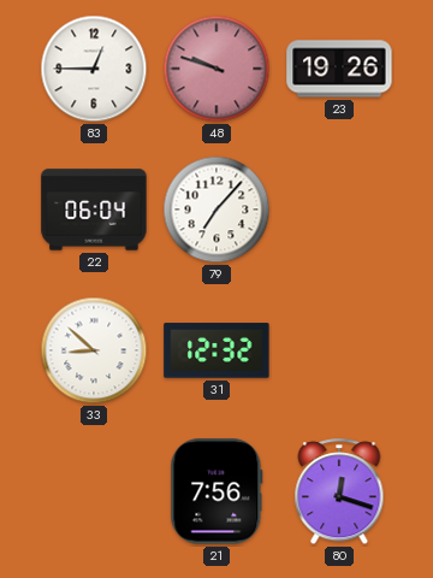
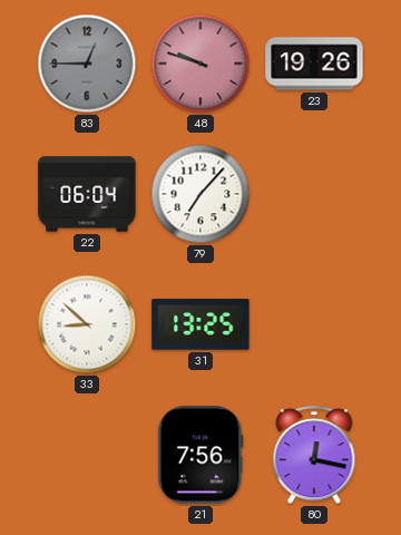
83 dial: white -> grey
31: 12:32 -> 13:25
80: 12:18 -> 12:17
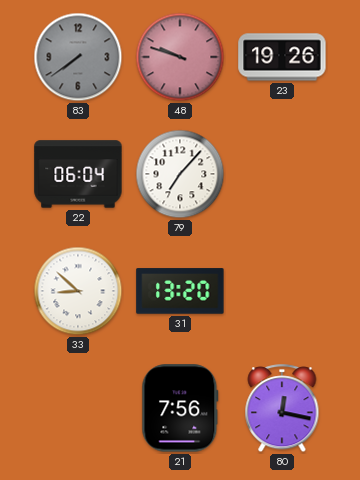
83: 12:45 -> 7:39
31: 13:25 -> 13:20
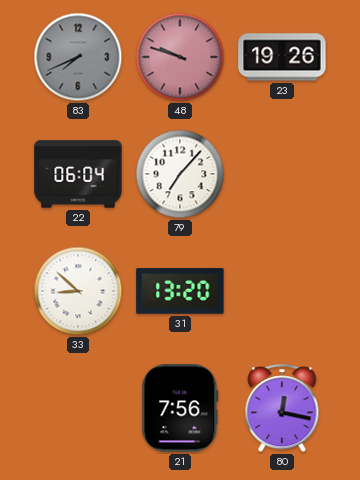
83: 7:39 -> 7:41
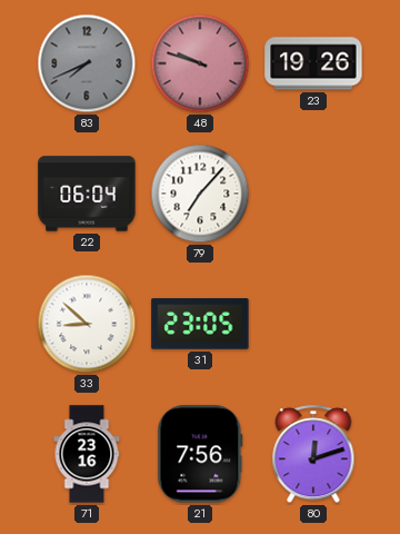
31: 13:20 -> 23:05
71: none -> 23:16
80: 12:17 -> 12:12
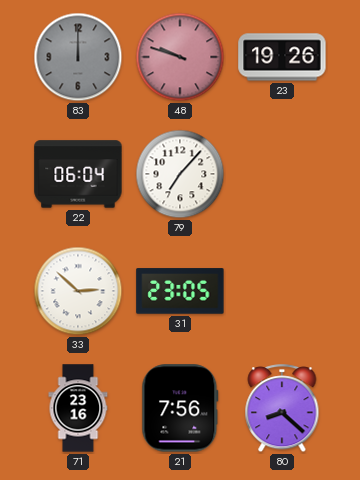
83: 7:41 -> 12:00
33: 8:52 -> 2:52
80: 12:12 -> 8:22
